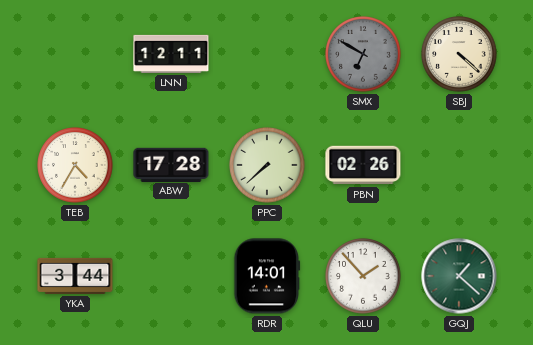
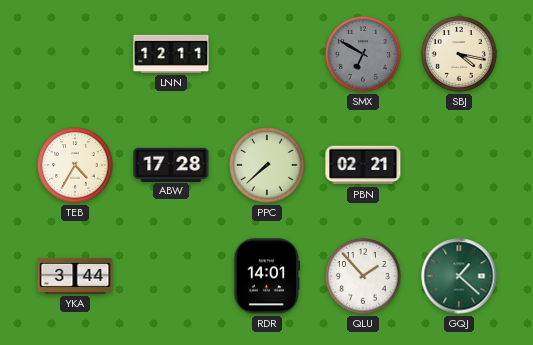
SBJ: 4:22 -> 4:17
PBN: 02:26 -> 02:21
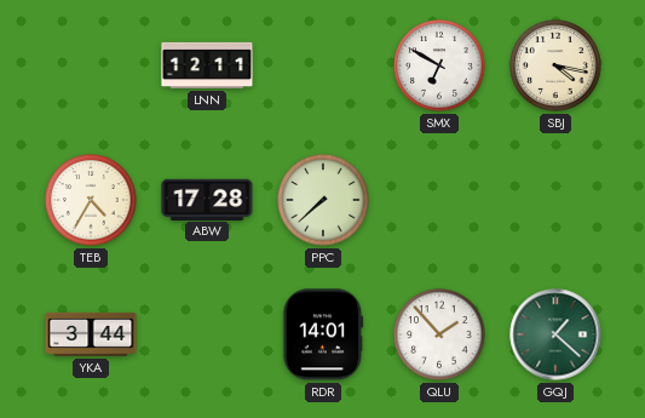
SMX dial: grey -> white
PBN: 02:21 -> none
